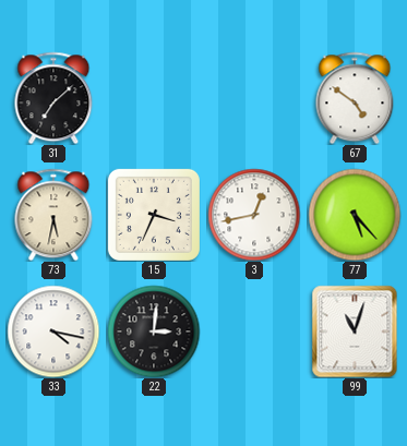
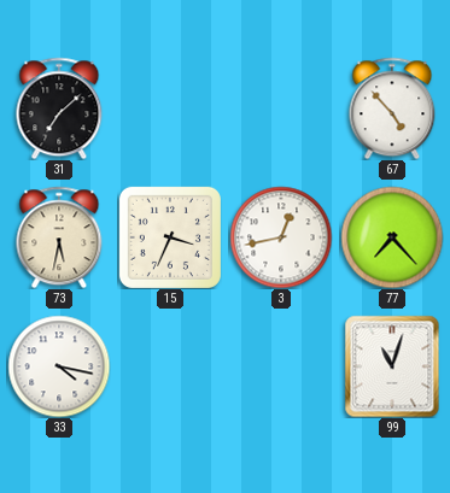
67: 4:51 -> 4:53
77: 5:23 -> 7:23
22: 3:01 -> none
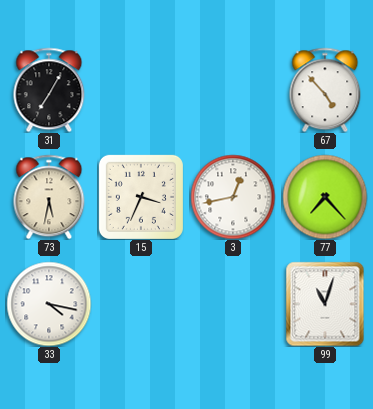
31: 7:08 -> 7:05
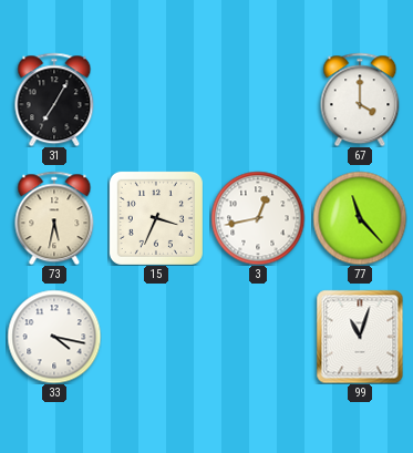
67: 4:53 -> 4:00
77: 7:23 -> 11:23
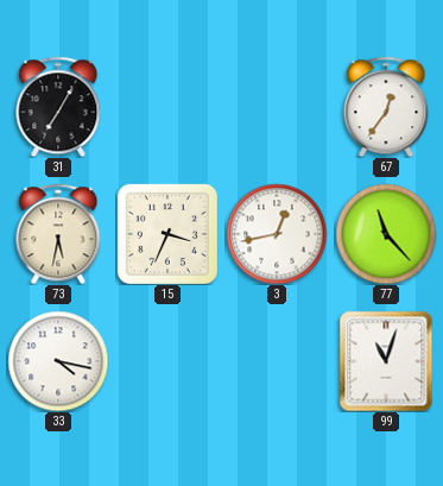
67: 4:00 -> 12:36
